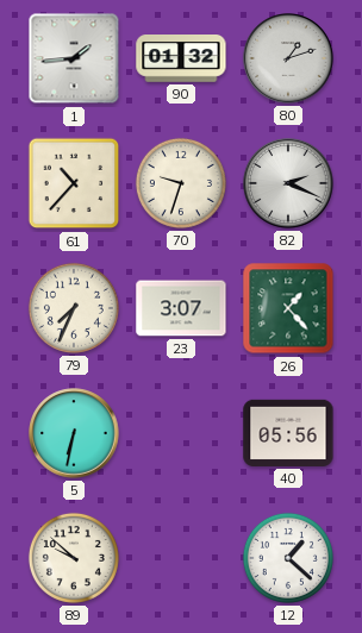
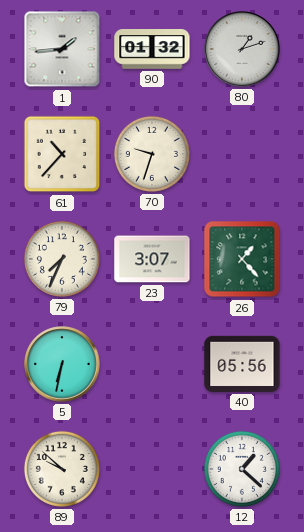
82: 2:19 -> none
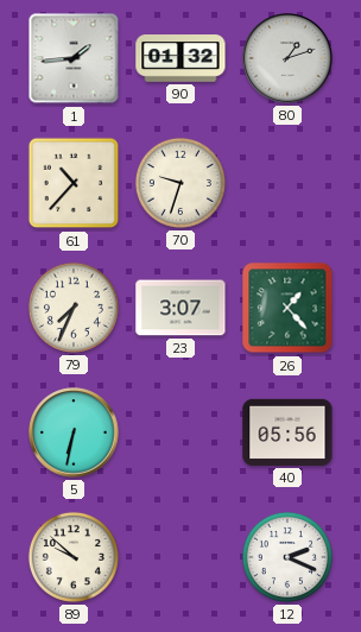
12: 1:22 -> 2:19
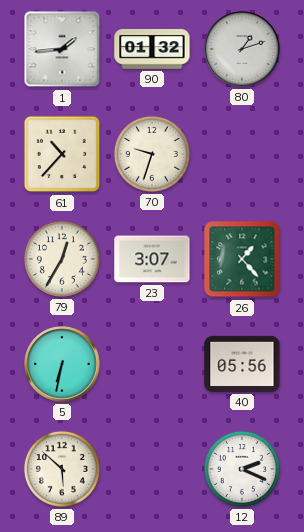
79: 7:34 -> 12:35
89: 9:52 -> 5:52
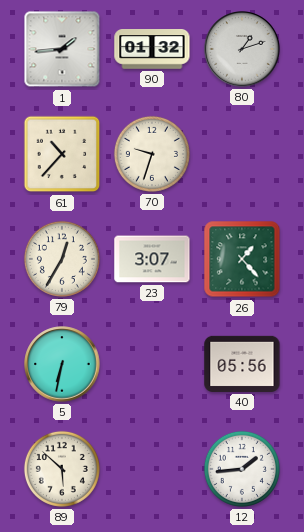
12: 2:19 -> 1:44
